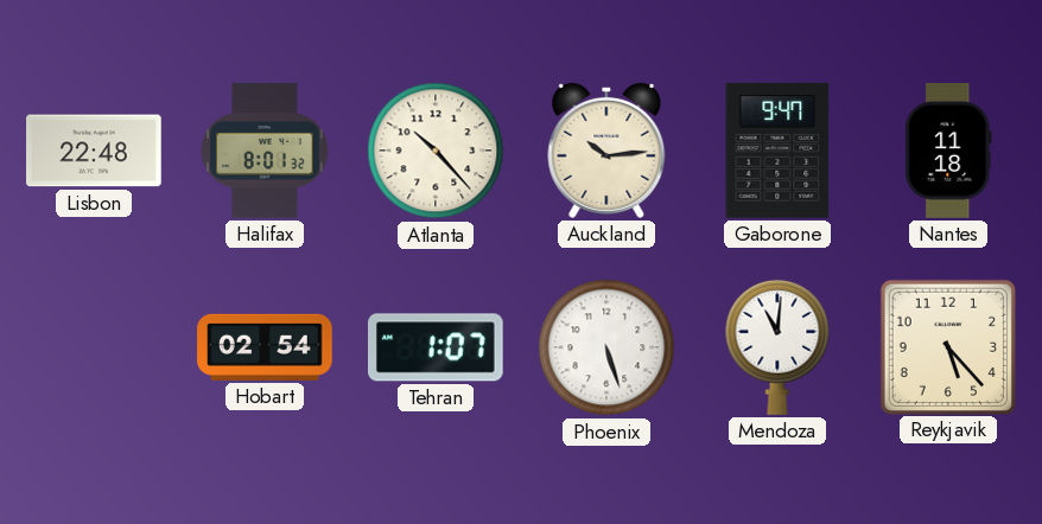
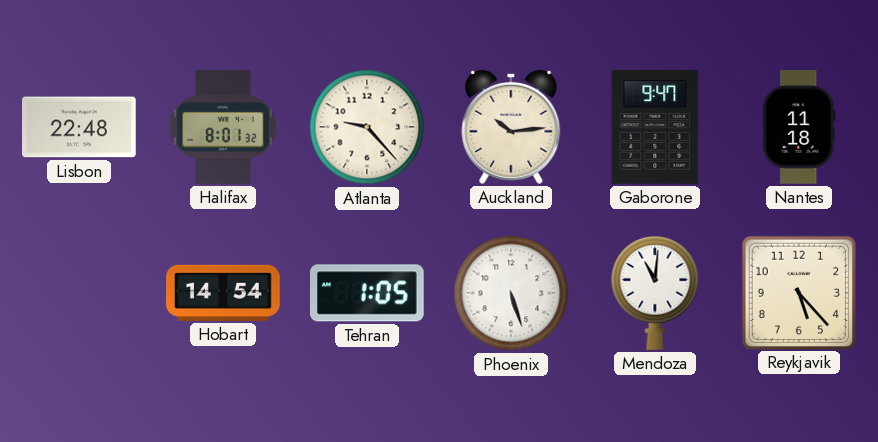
Atlanta: 10:23 -> 9:23
Hobart: 02:54 -> 14:54
Tehran: 1:07 -> 1:05
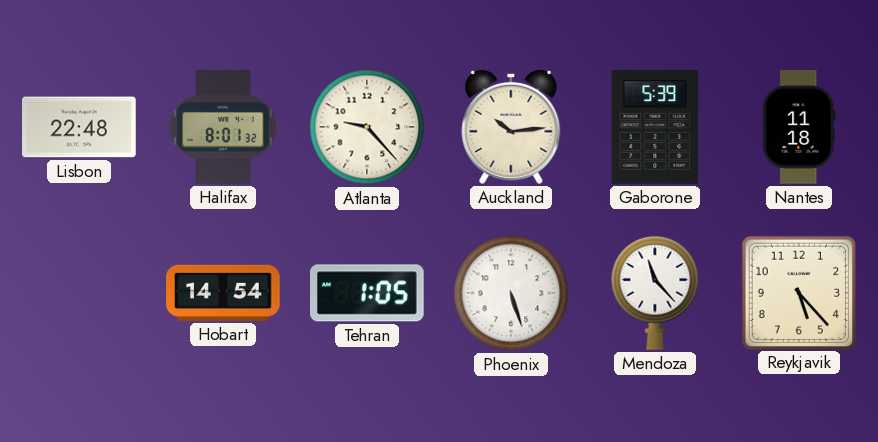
Gaborone: 9:47 -> 5:39
Mendoza: 11:01 -> 11:23
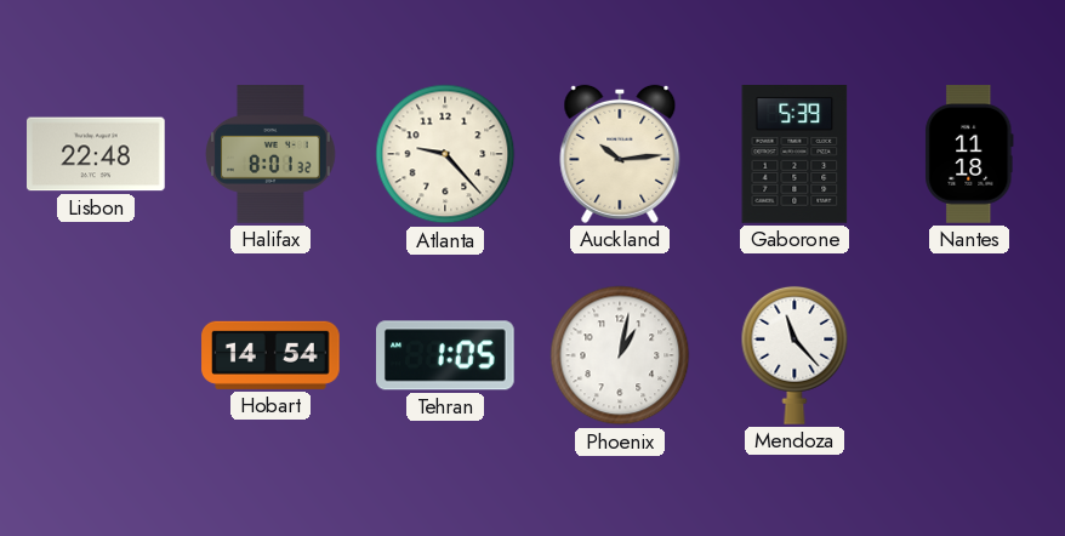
Phoenix: 5:27 -> 1:02
Reykjavik: 5:23 -> none
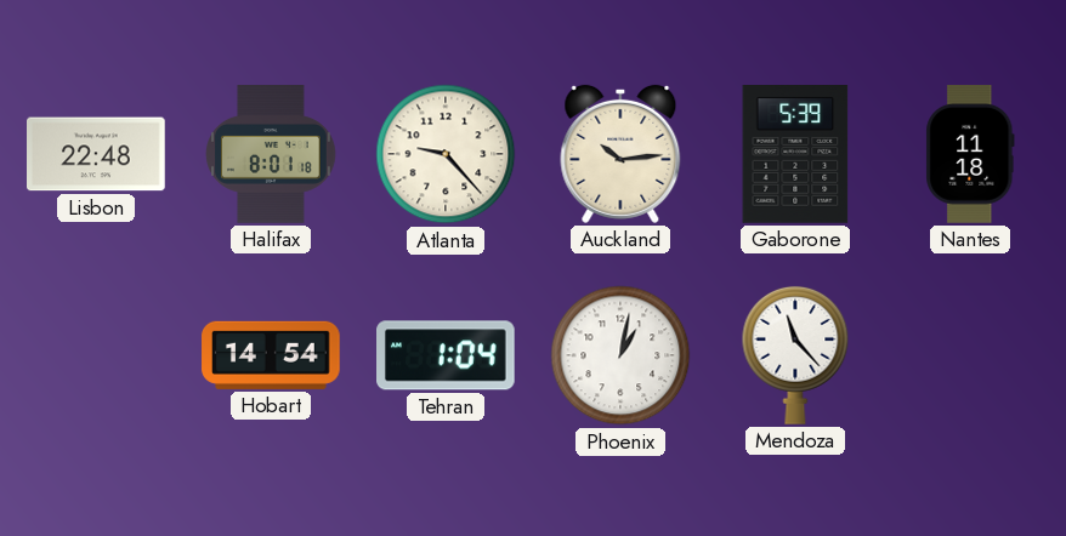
Halifax: 8:01:32 -> 8:01:18
Tehran: 1:05 -> 1:04
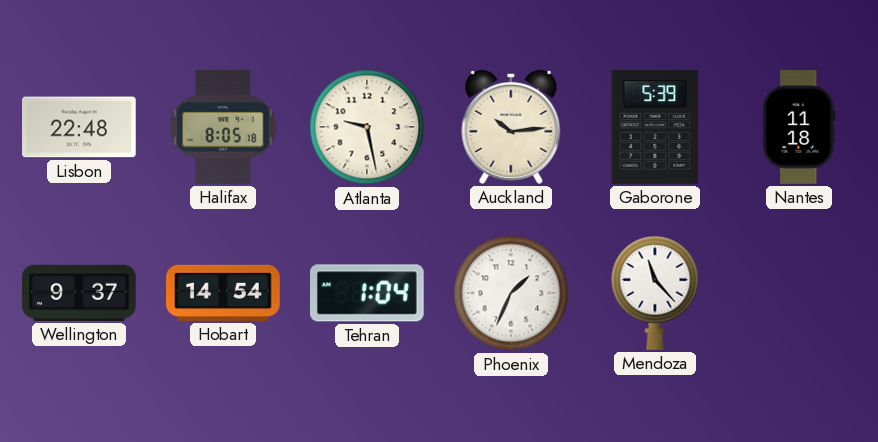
Halifax: 8:01 -> 8:05
Atlanta: 9:23 -> 9:28
Wellington: none -> 9:37
Phoenix: 1:02 -> 1:34
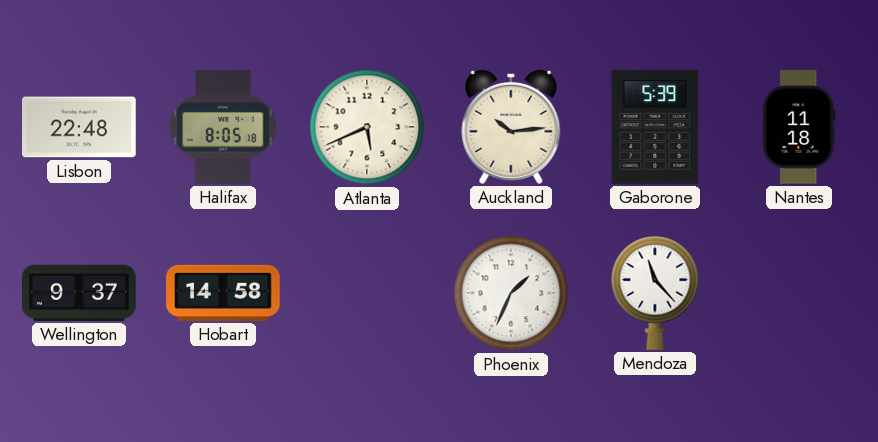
Atlanta: 9:28 -> 5:41
Hobart: 14:54 -> 14:58
Tehran: 1:04 -> none
